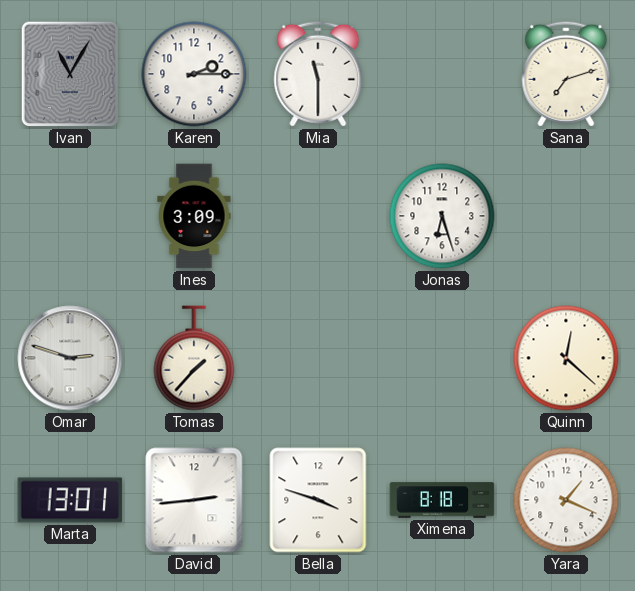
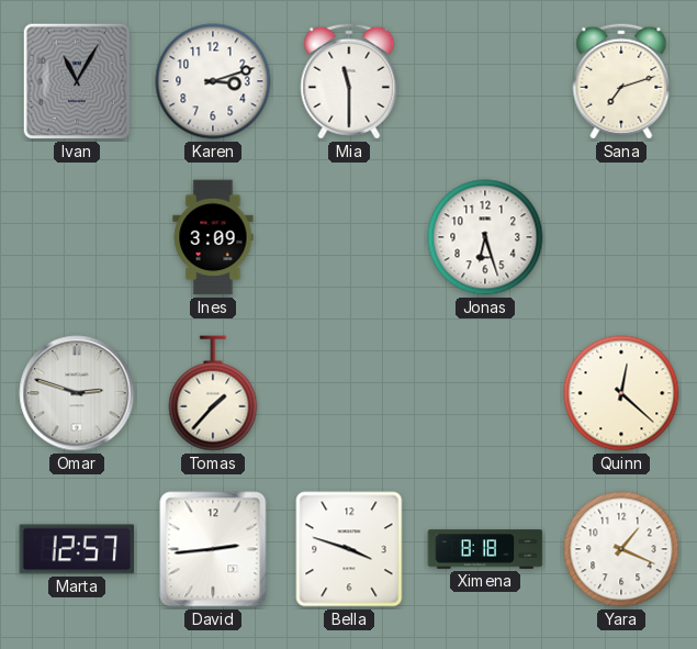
Karen: 2:15 -> 3:12
Marta: 13:01 -> 12:57
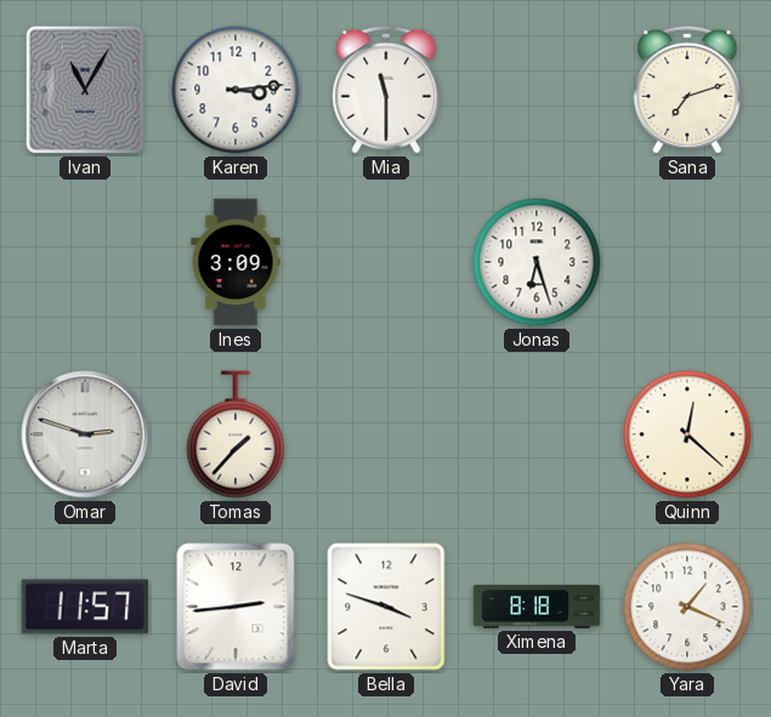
Karen: 3:12 -> 3:14
Marta: 12:57 -> 11:57
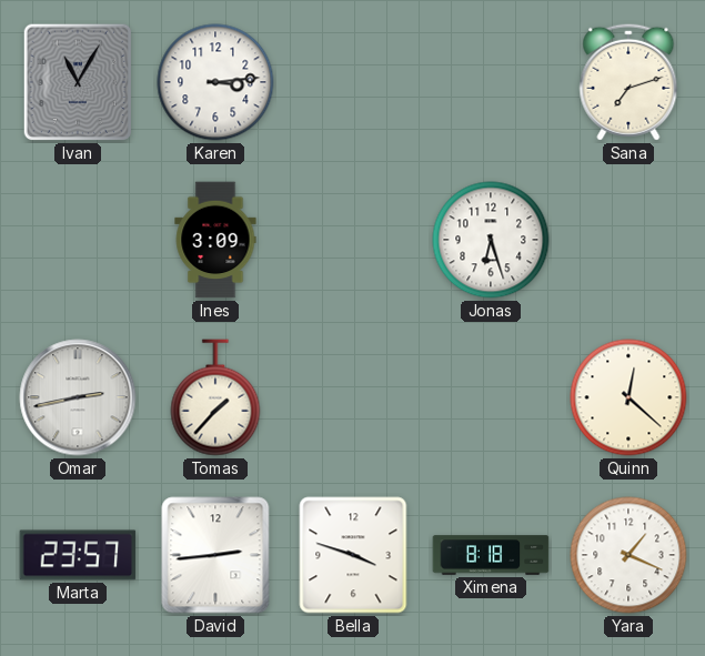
Mia: 11:30 -> none
Omar: 2:48 -> 2:43
Marta: 11:57 -> 23:57
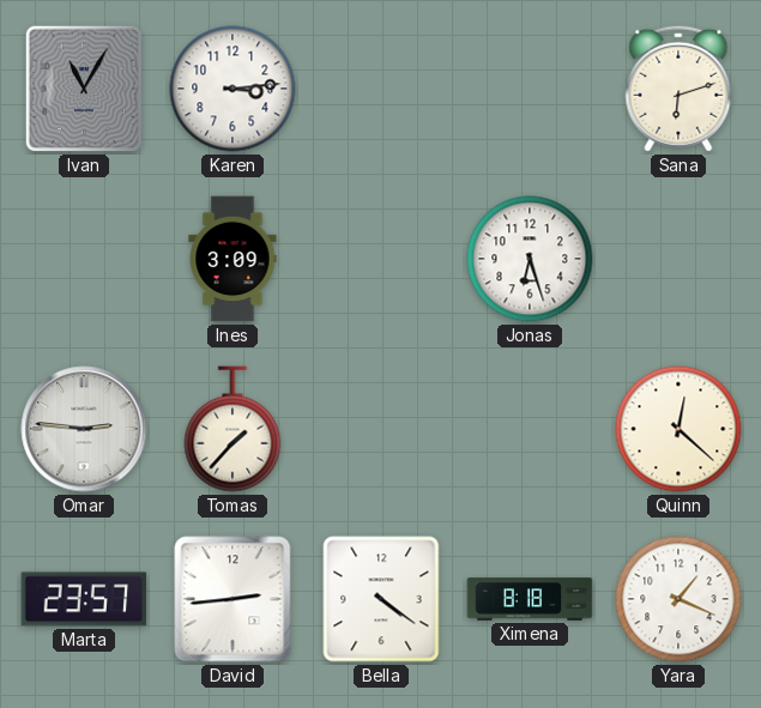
Sana: 7:12 -> 6:12
Omar: 2:43 -> 2:46
Bella: 3:48 -> 4:21
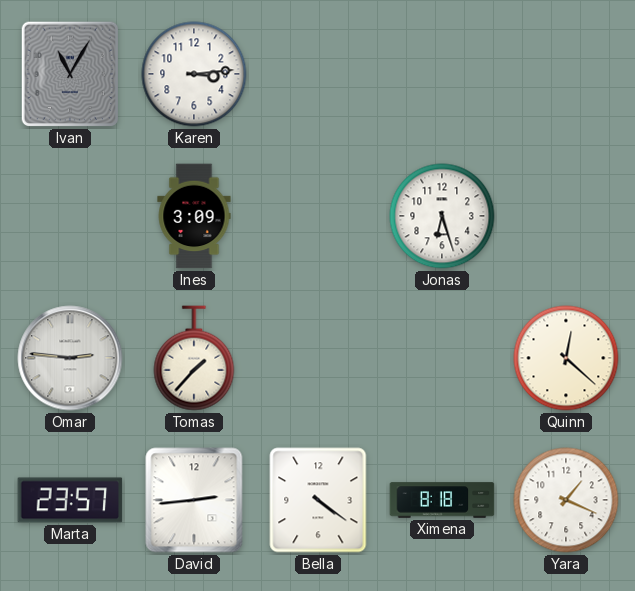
Sana: 6:12 -> none
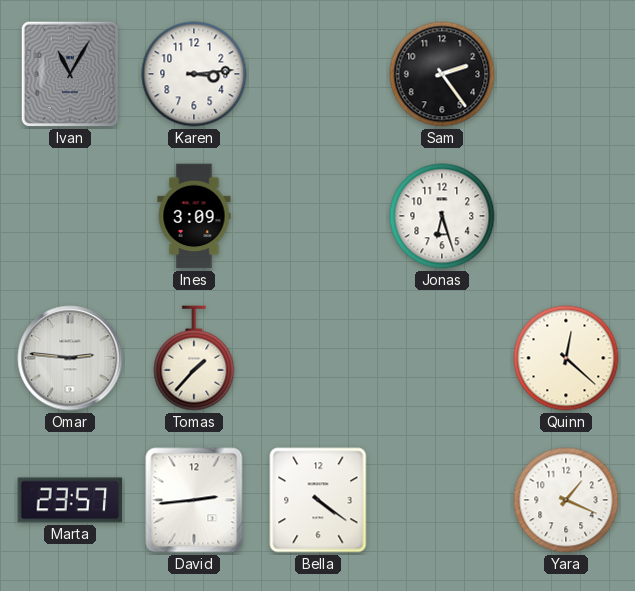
Sam: none -> 2:24
Ximena: 8:18 -> none
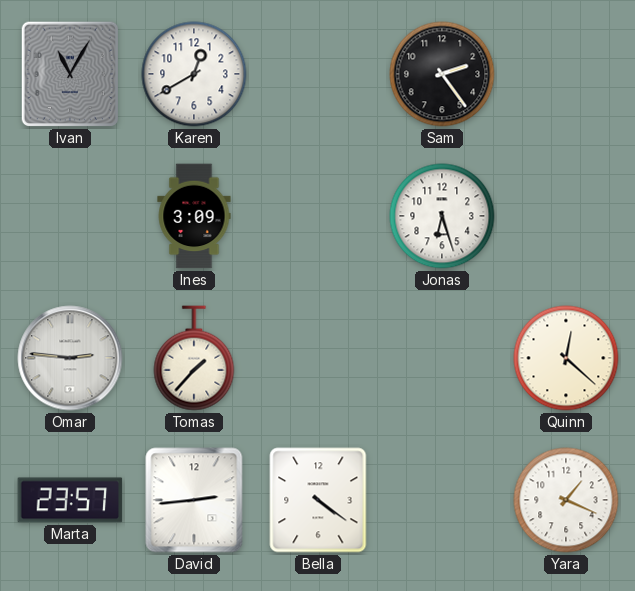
Karen: 3:14 -> 12:40
